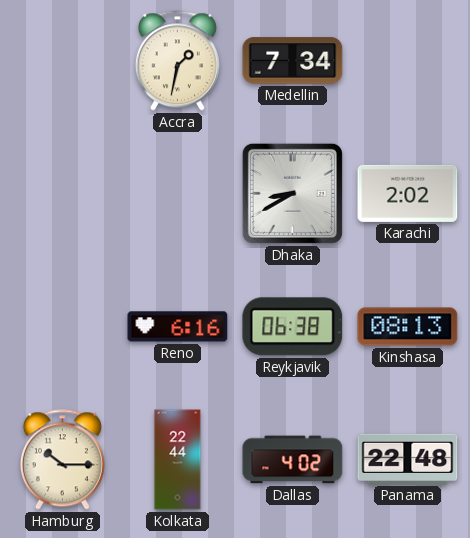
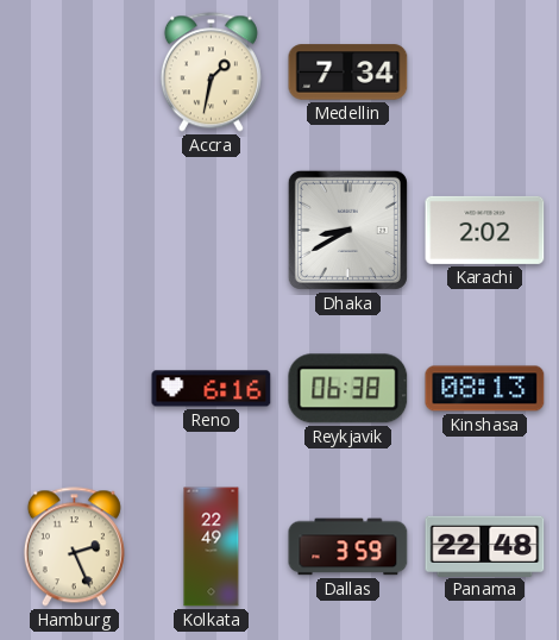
Hamburg: 10:15 -> 2:26
Kolkata: 22:44 -> 22:49
Dallas: 4:02 -> 3:59
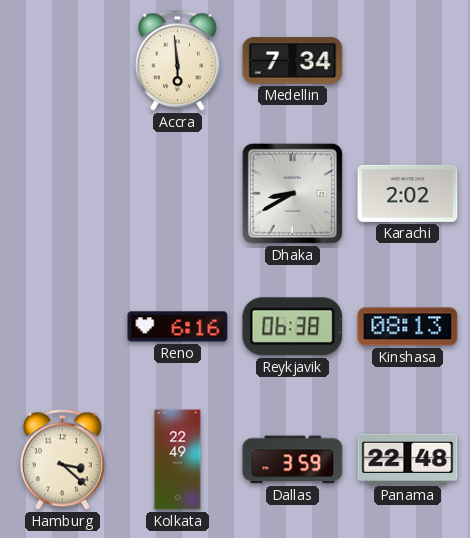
Accra: 1:32 -> 5:59
Hamburg: 2:26 -> 3:22
